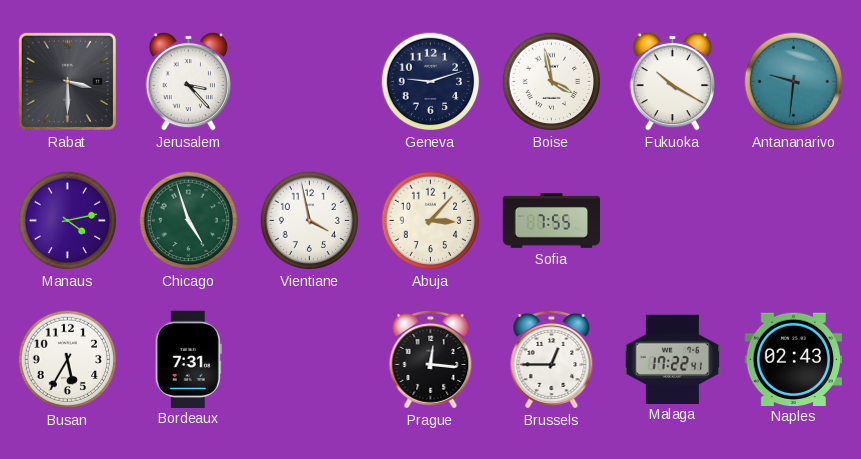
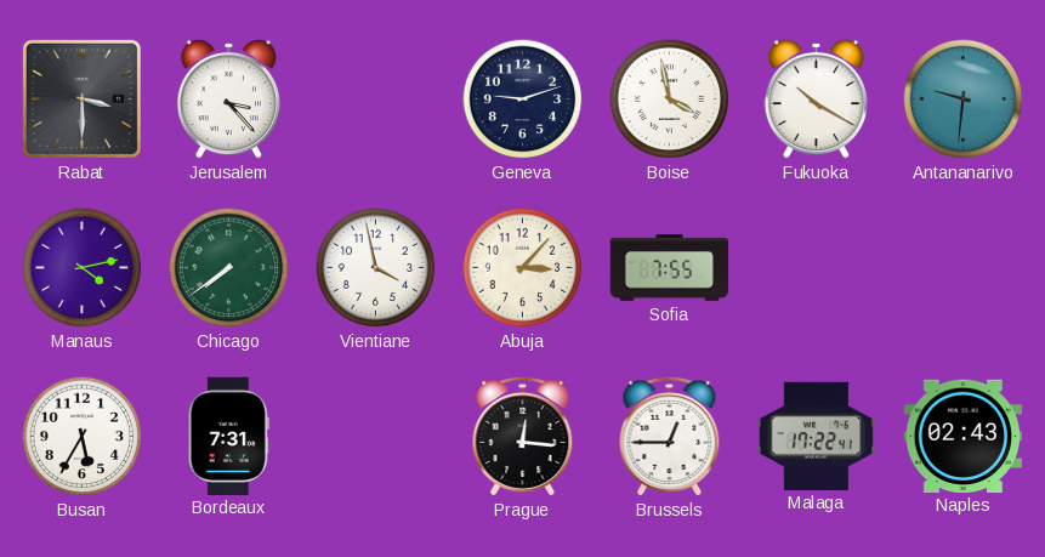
Chicago: 4:57 -> 7:39
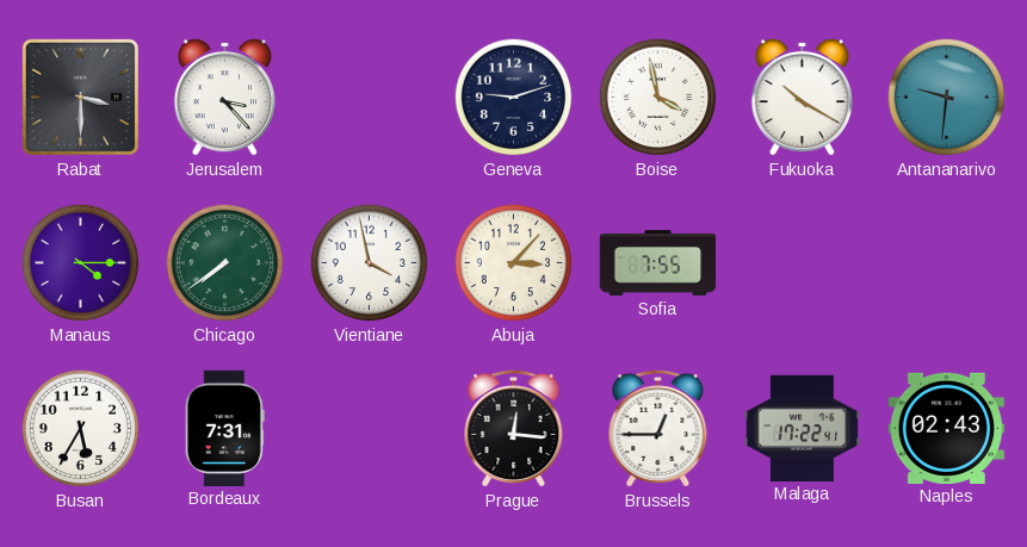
Manaus: 4:13 -> 4:15
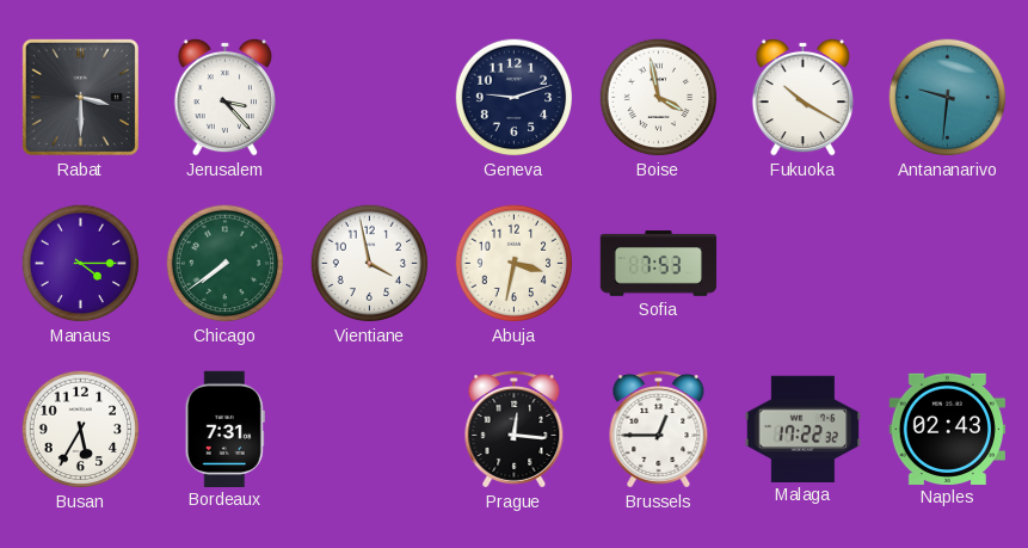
Abuja: 3:07 -> 3:32
Sofia: 7:55 -> 7:53
Malaga: 17:22:41 -> 17:22:32
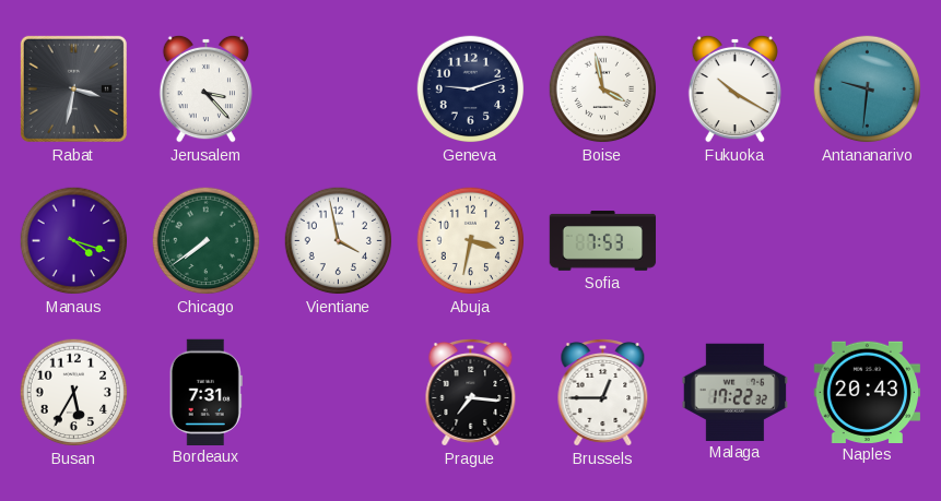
Rabat: 3:30 -> 3:32
Manaus: 4:15 -> 4:18
Prague: 12:16 -> 7:16
Naples: 02:43 -> 20:43
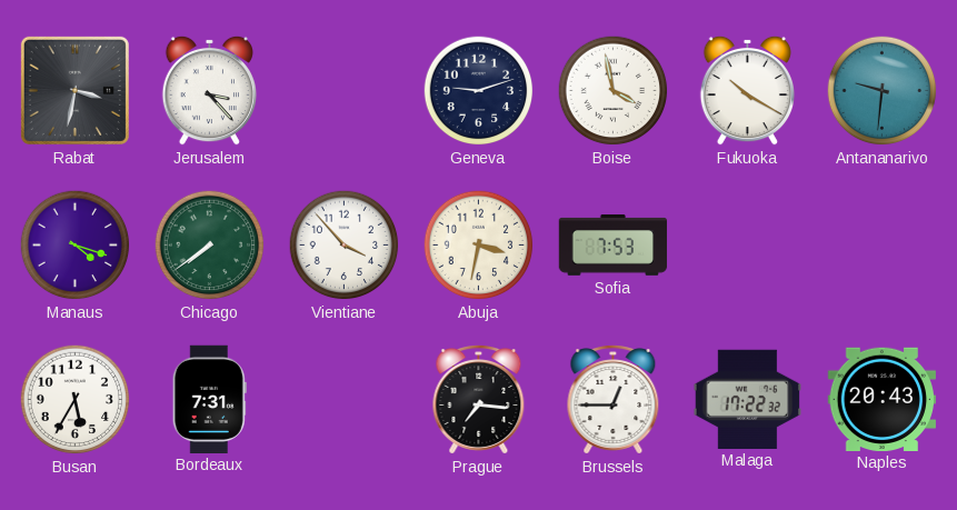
Vientiane: 3:58 -> 3:53
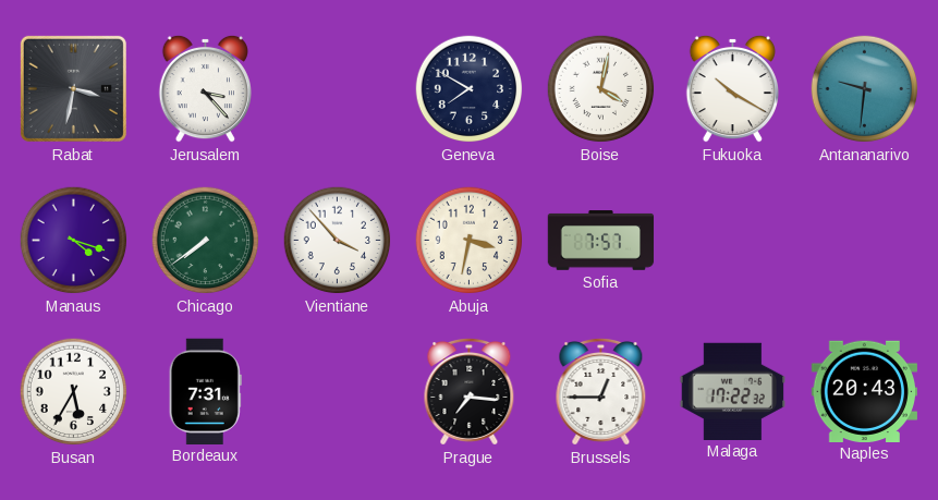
Geneva: 9:12 -> 7:50
Boise: 3:58 -> 4:02
Sofia: 7:53 -> 7:57
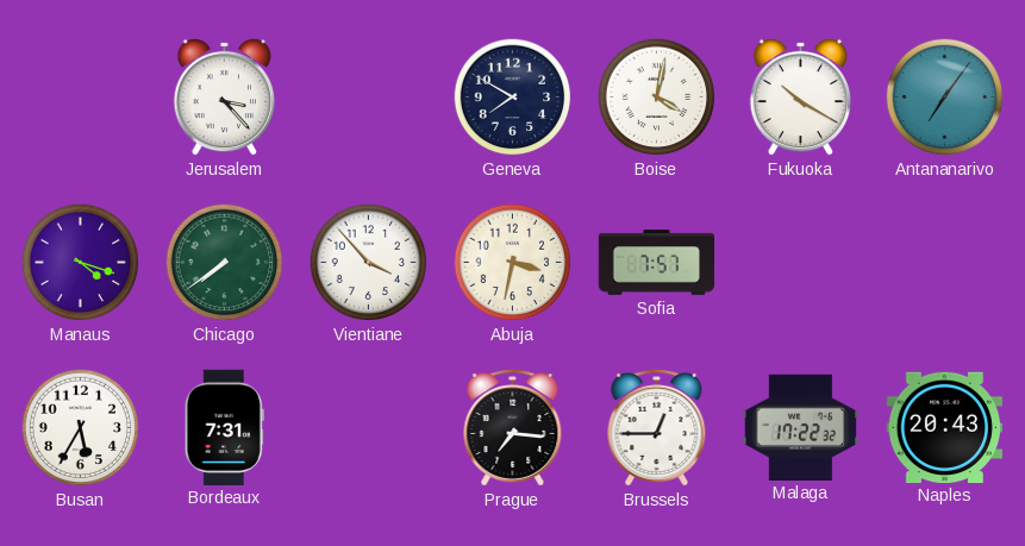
Rabat: 3:32 -> none
Antananarivo: 9:31 -> 7:06
